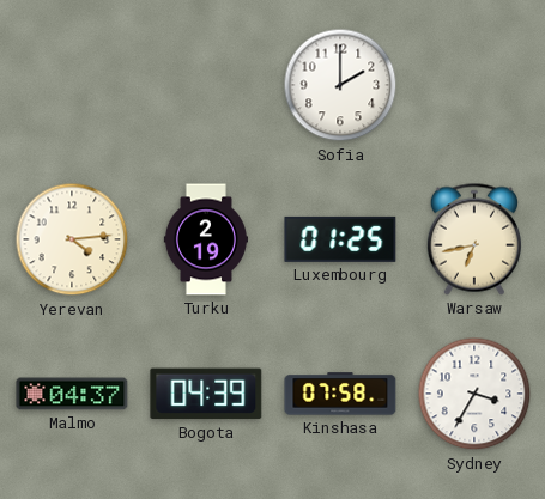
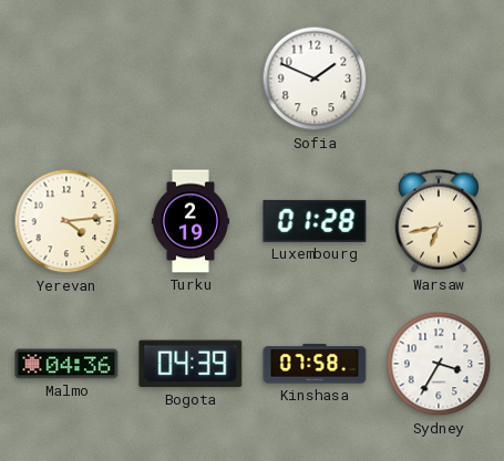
Sofia: 2:00 -> 1:49
Luxembourg: 01:25 -> 01:28
Malmo: 04:37 -> 04:36
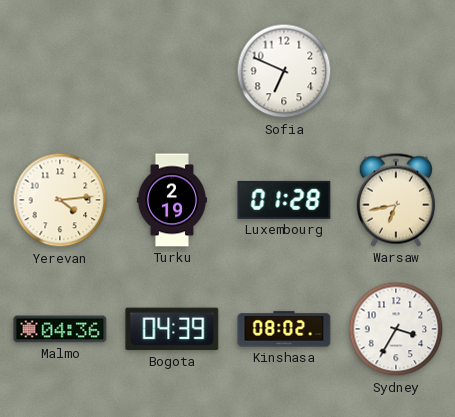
Sofia: 1:49 -> 6:49
Kinshasa: 07:58 -> 08:02
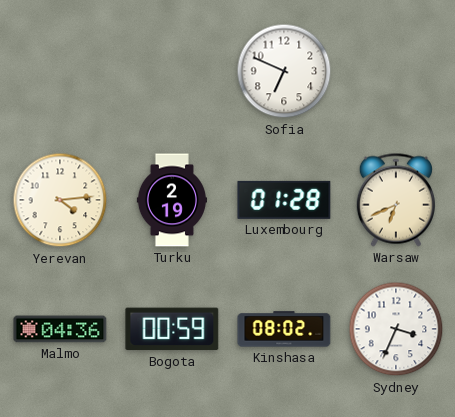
Warsaw: 6:43 -> 6:41
Bogota: 04:39 -> 00:59
Sydney: 3:35 -> 3:34
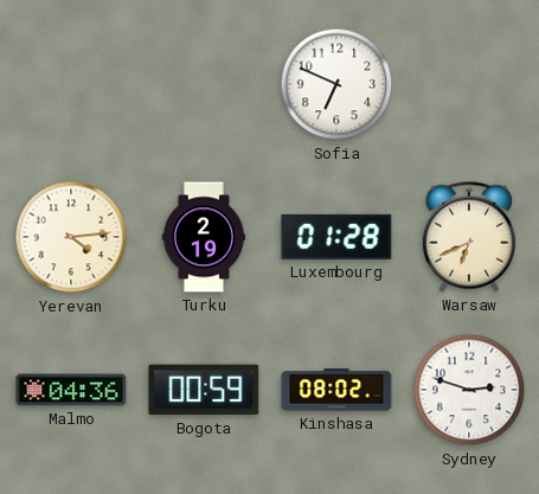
Sydney: 3:34 -> 2:48
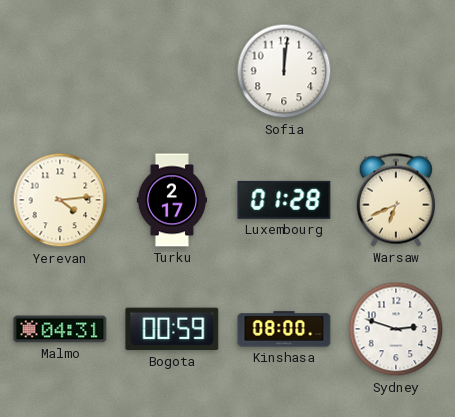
Sofia: 6:49 -> 12:01
Turku: 2:19 -> 2:17
Malmo: 04:36 -> 04:31
Kinshasa: 08:02 -> 08:00
